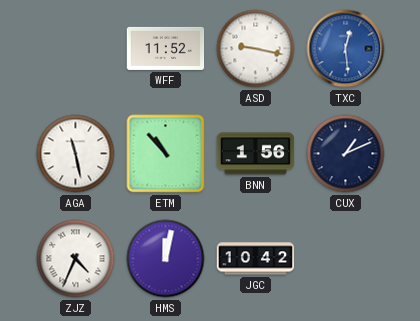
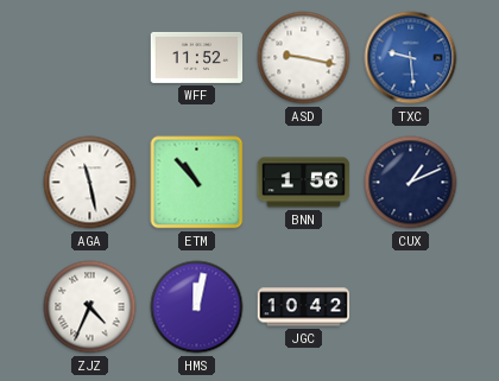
TXC: 12:29 -> 9:29
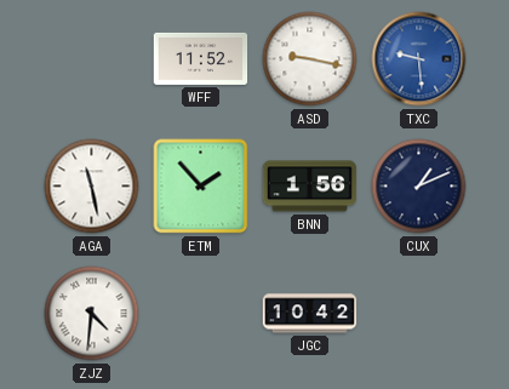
ETM: 10:53 -> 1:53
ZJZ: 4:34 -> 4:31
HMS: 12:02 -> none
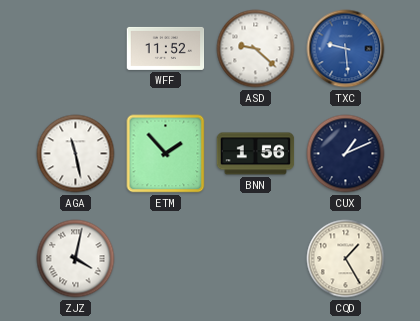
ASD: 9:17 -> 9:22
ZJZ: 4:31 -> 4:02
JGC: 10:42 -> none
CQD: none -> 1:25
